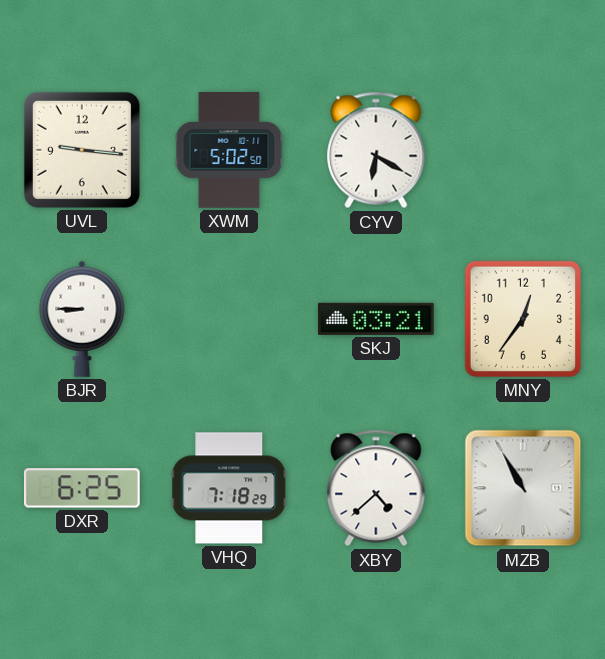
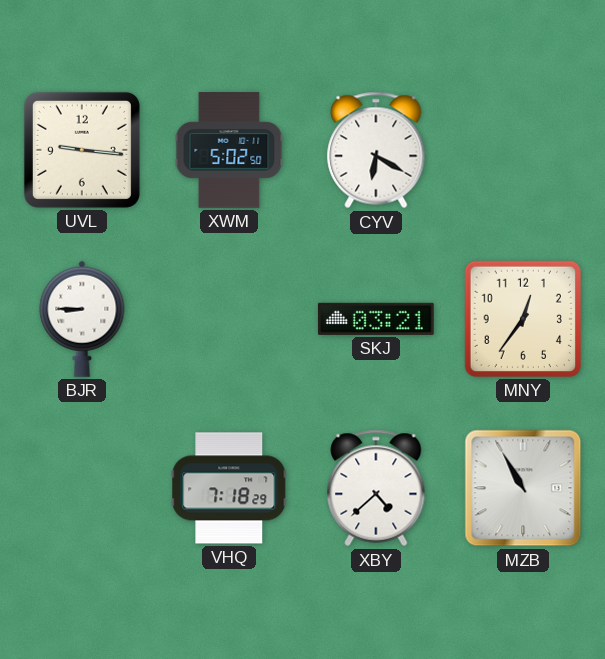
DXR: 6:25 -> none
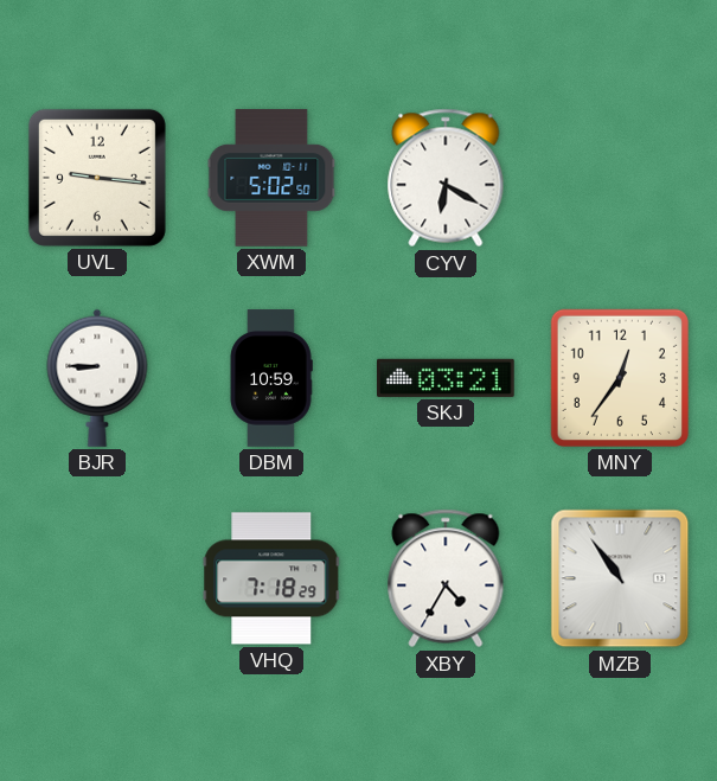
DBM: none -> 10:59
XBY: 4:38 -> 4:35
MZB: 10:55 -> 10:54
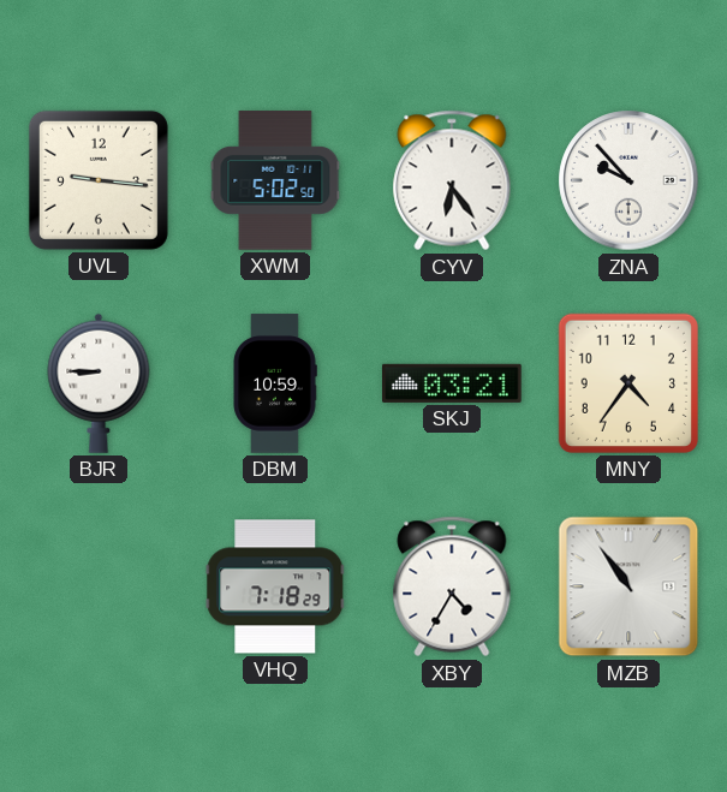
CYV: 6:20 -> 6:24
ZNA: none -> 9:53
MNY: 12:36 -> 4:36
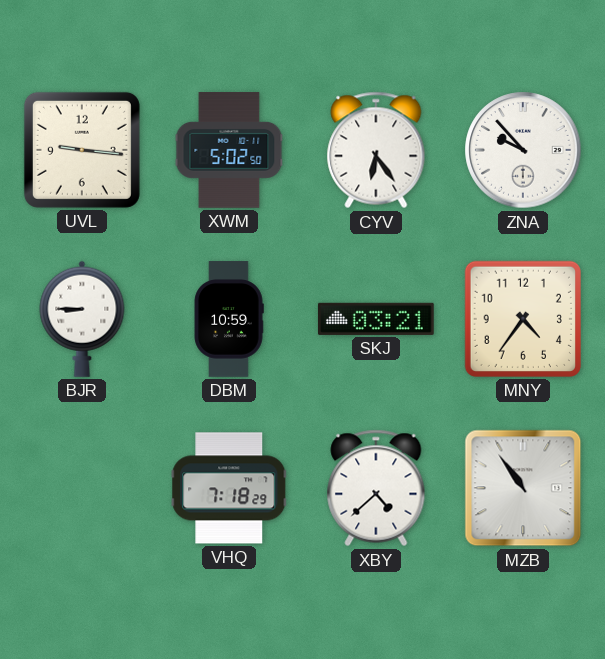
XBY: 4:35 -> 4:38
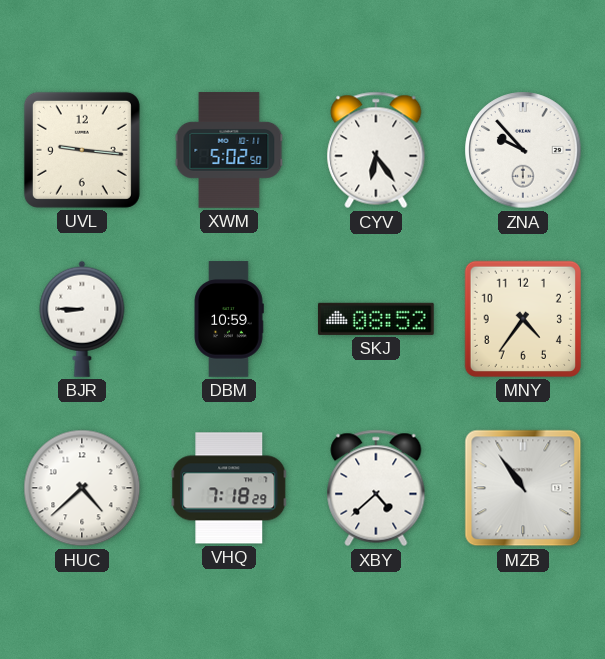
SKJ: 03:21 -> 08:52
HUC: none -> 4:38
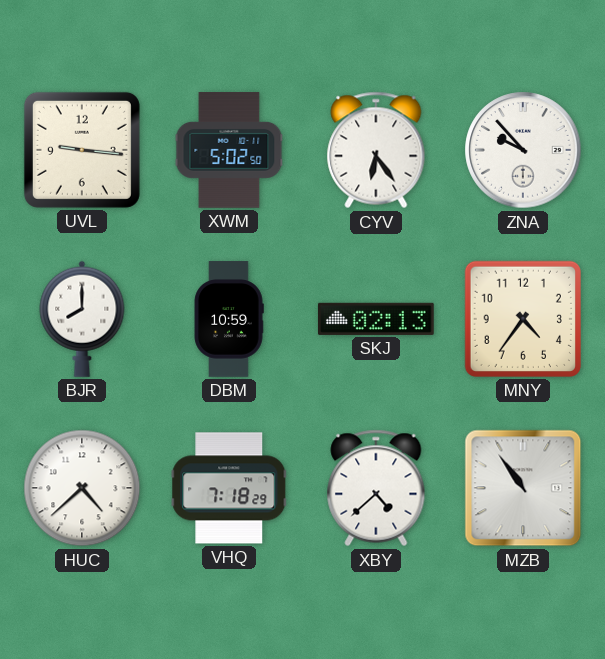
BJR: 8:45 -> 8:00
SKJ: 08:52 -> 02:13
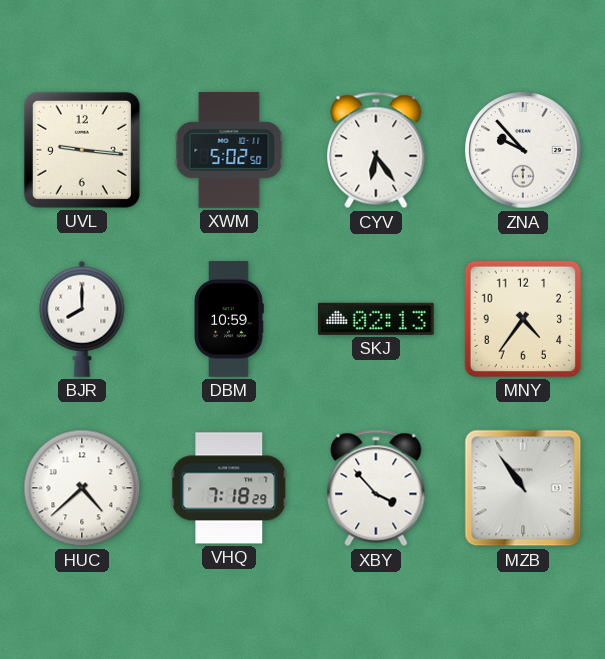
XBY: 4:38 -> 3:53
